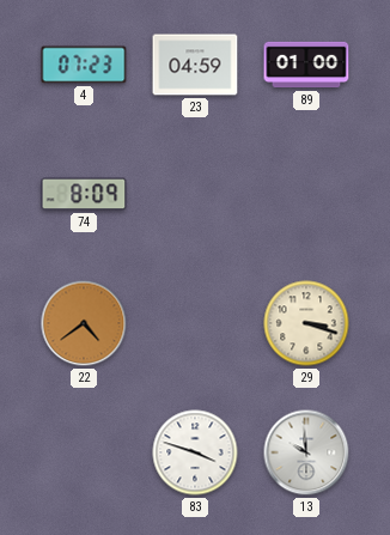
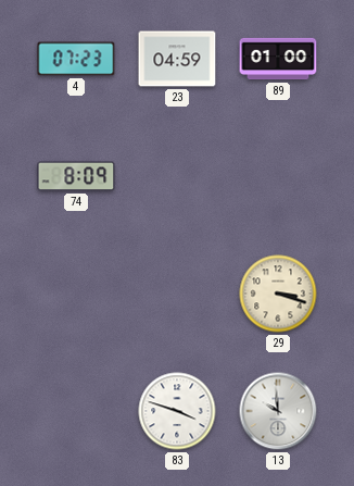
22: 4:39 -> none
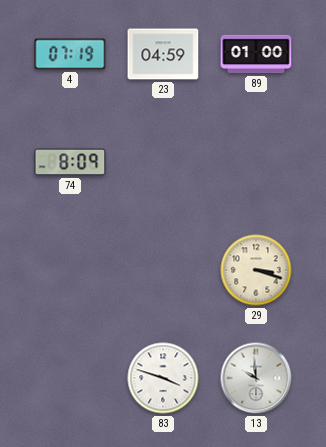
4: 07:23 -> 07:19
